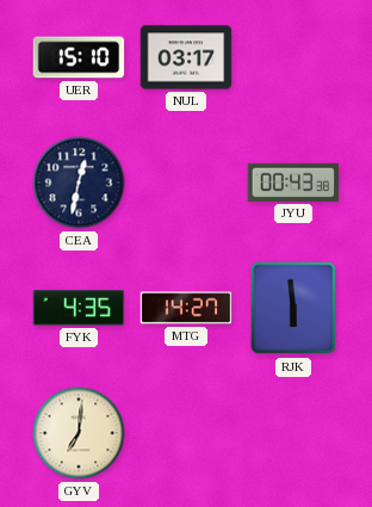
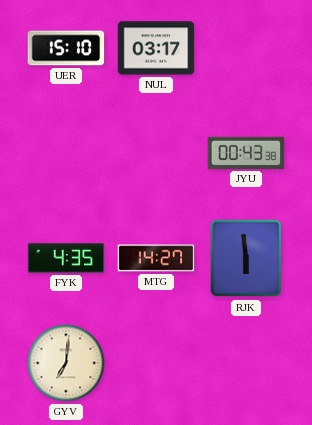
CEA: 12:32 -> none
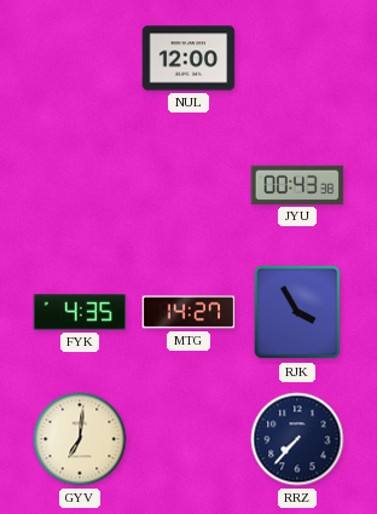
UER: 15:10 -> none
NUL: 03:17 -> 12:00
RJK: 5:59 -> 3:55
RRZ: none -> 7:37
